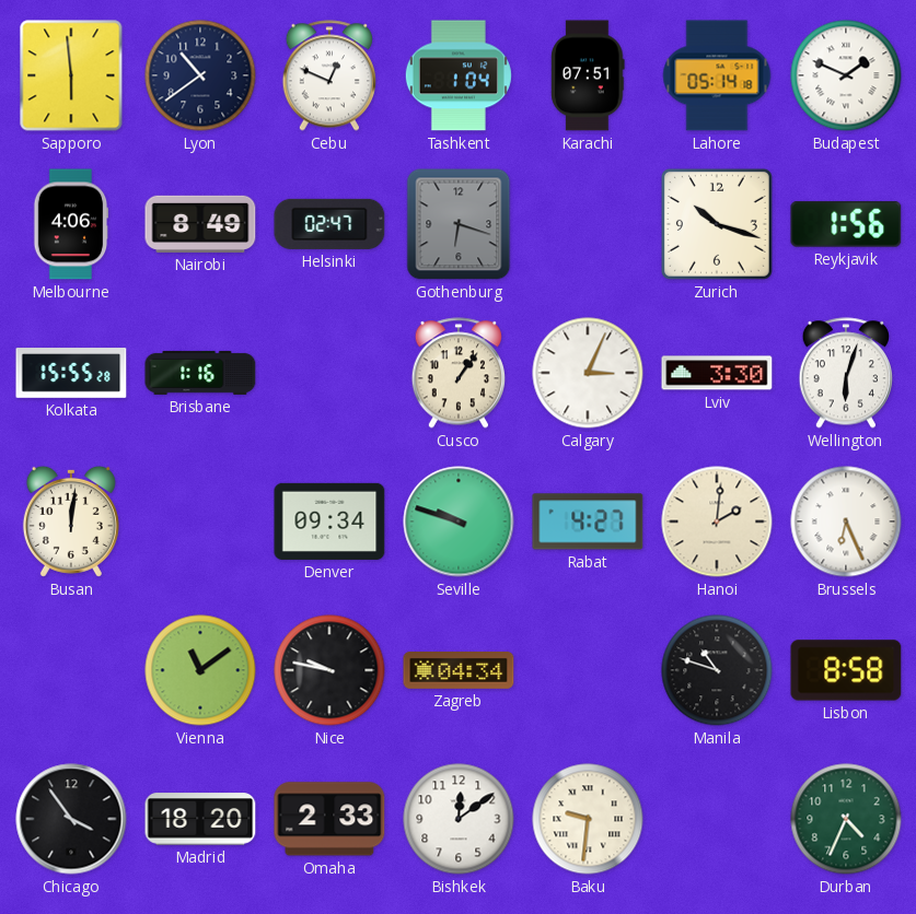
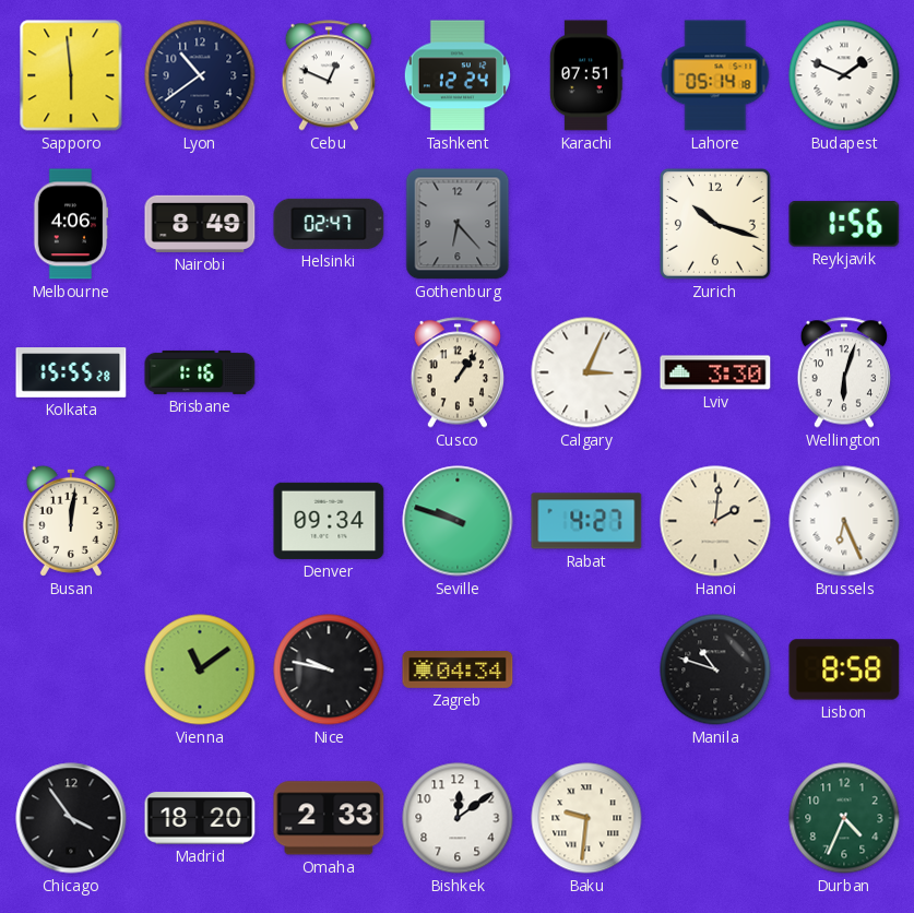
Tashkent: 1:04 -> 12:24
Gothenburg: 6:18 -> 6:23
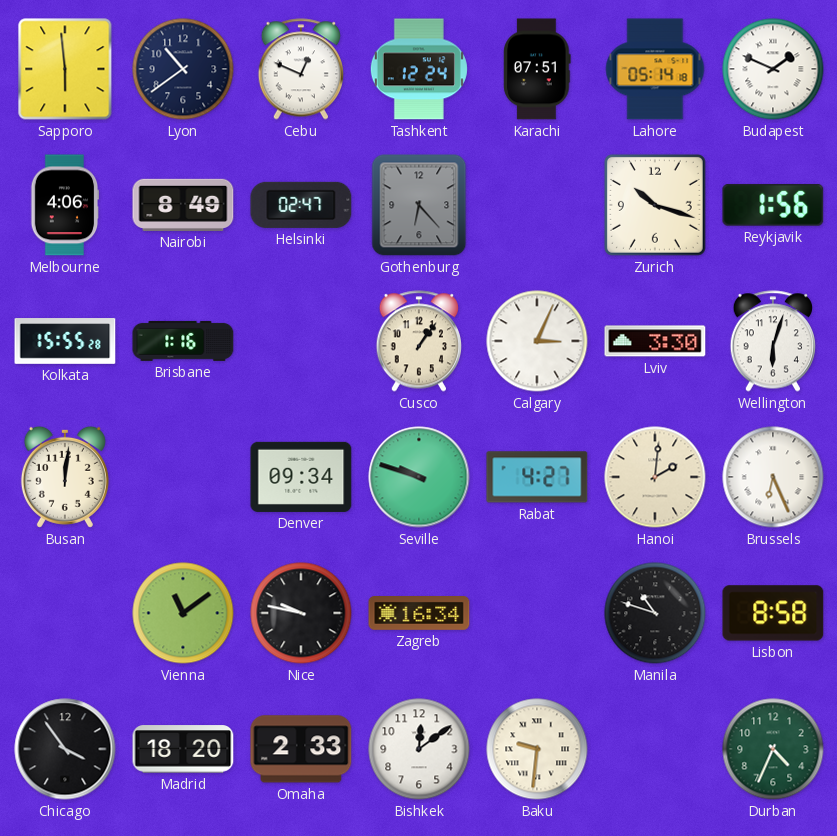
Zagreb: 04:34 -> 16:34
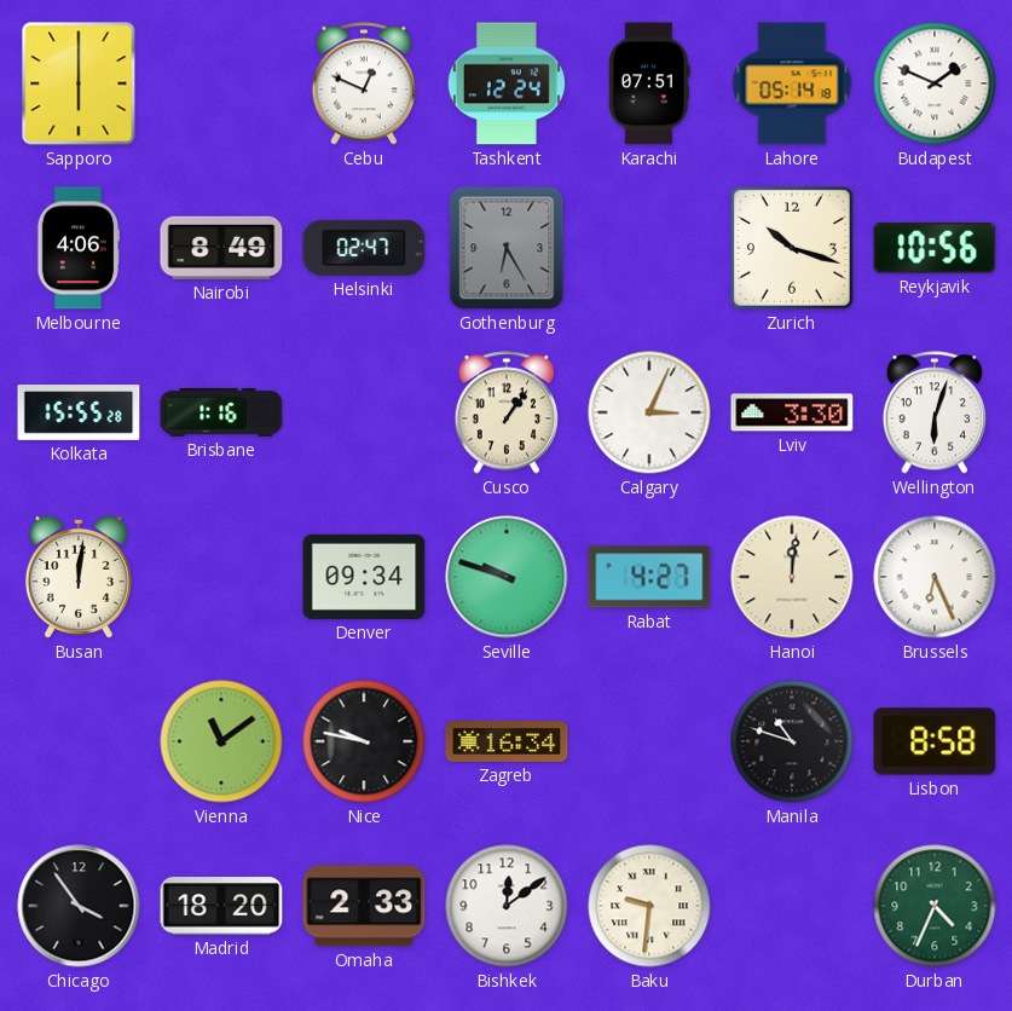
Sapporo: 5:59 -> 6:00
Lyon: 10:39 -> none
Gothenburg: 6:23 -> 6:25
Reykjavik: 1:56 -> 10:56
Hanoi: 2:01 -> 12:01
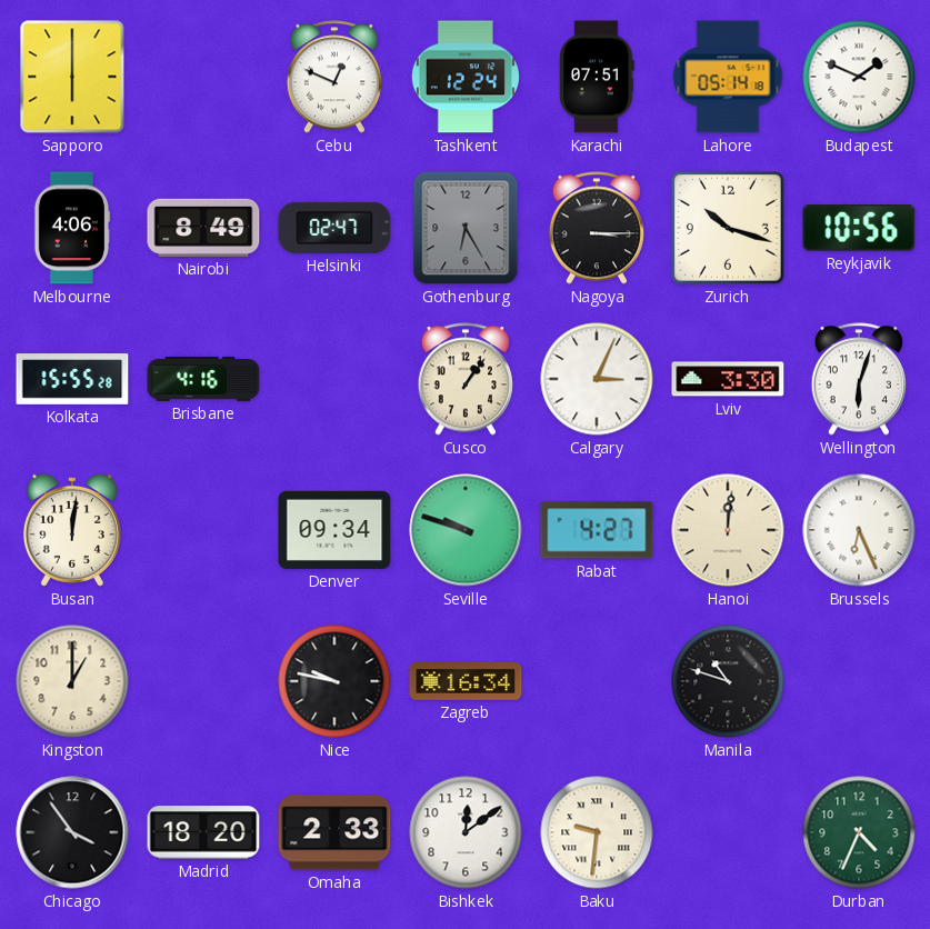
Nagoya: none -> 3:15
Brisbane: 1:16 -> 4:16
Kingston: none -> 1:00
Vienna: 11:09 -> none
Lisbon: 8:58 -> none
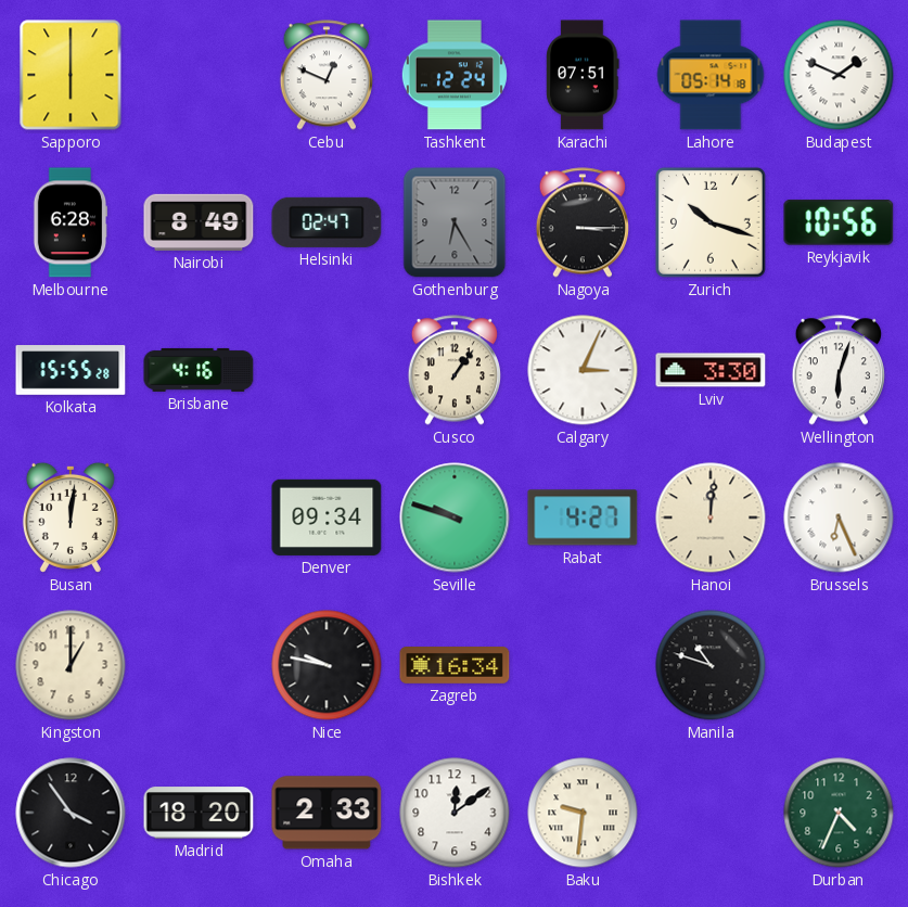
Melbourne: 4:06 -> 6:28
